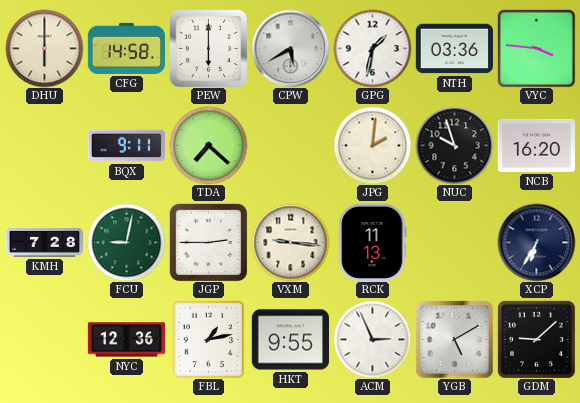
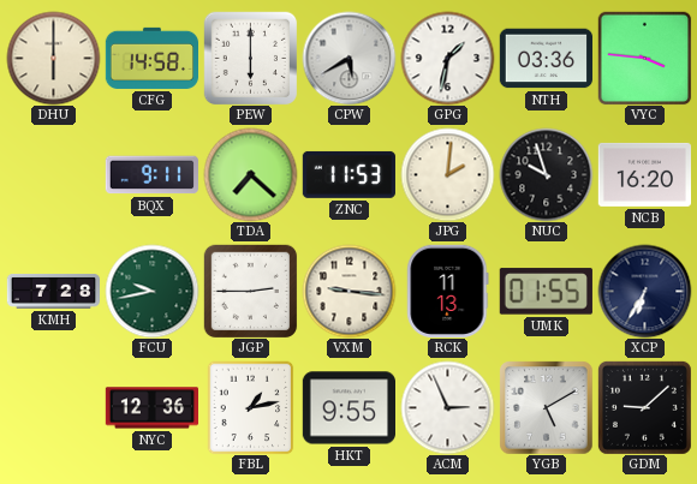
ZNC: none -> 11:53
FCU: 9:02 -> 9:43
UMK: none -> 01:55
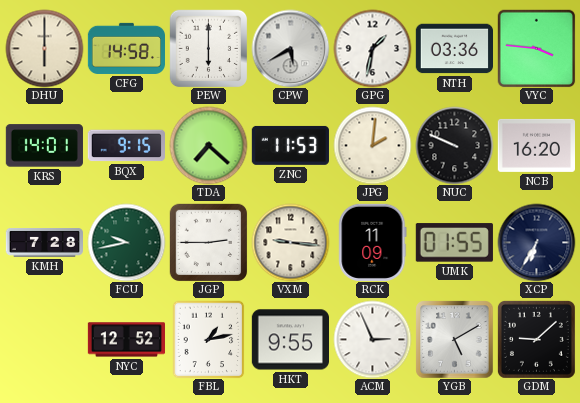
KRS: none -> 14:01
BQX: 9:11 -> 9:15
NUC: 9:57 -> 9:49
RCK: 11:13 -> 11:09
NYC: 12:36 -> 12:52
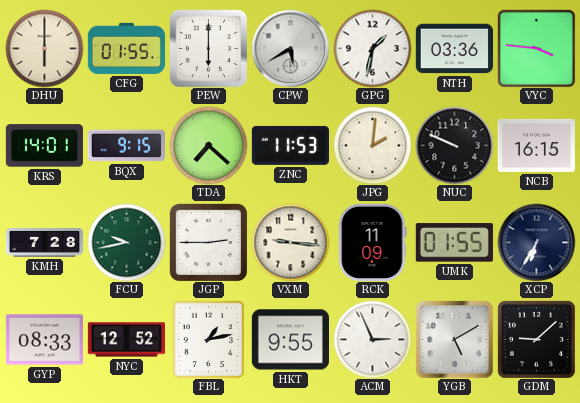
CFG: 14:58 -> 01:55
NCB: 16:20 -> 16:15
GYP: none -> 08:33
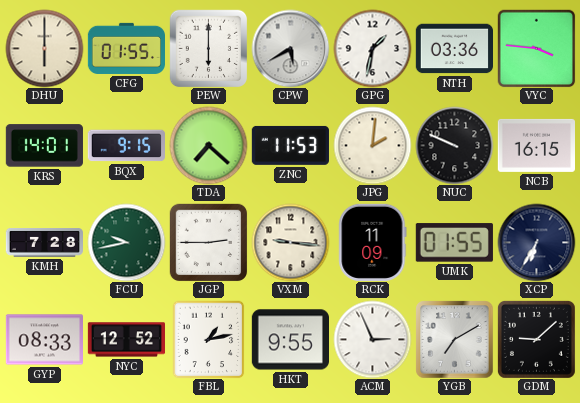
YGB: 5:10 -> 7:10
